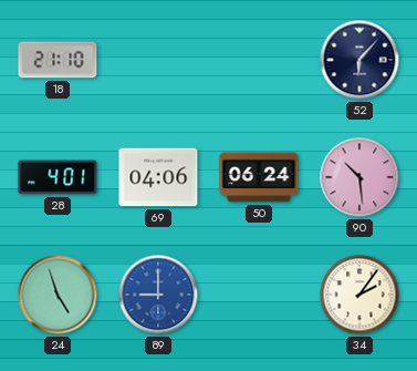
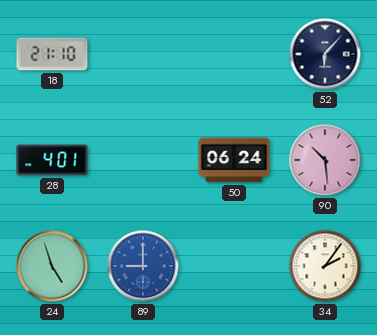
69: 04:06 -> none
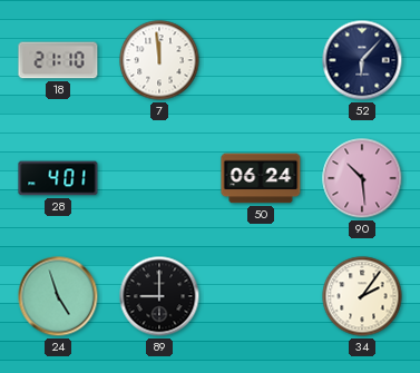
7: none -> 11:59
89 dial: blue -> black
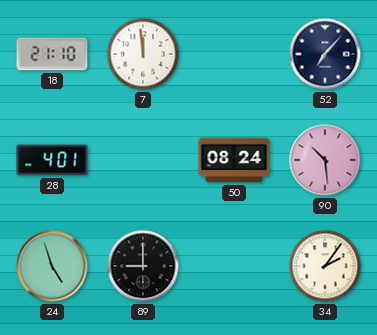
52: 6:07 -> 7:07
50: 06:24 -> 08:24
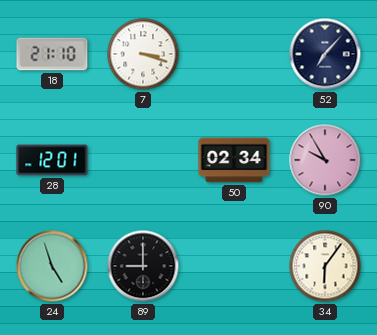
7: 11:59 -> 3:18
28: 4:01 -> 12:01
50: 08:24 -> 02:34
90: 10:29 -> 9:55
34: 2:06 -> 6:06
